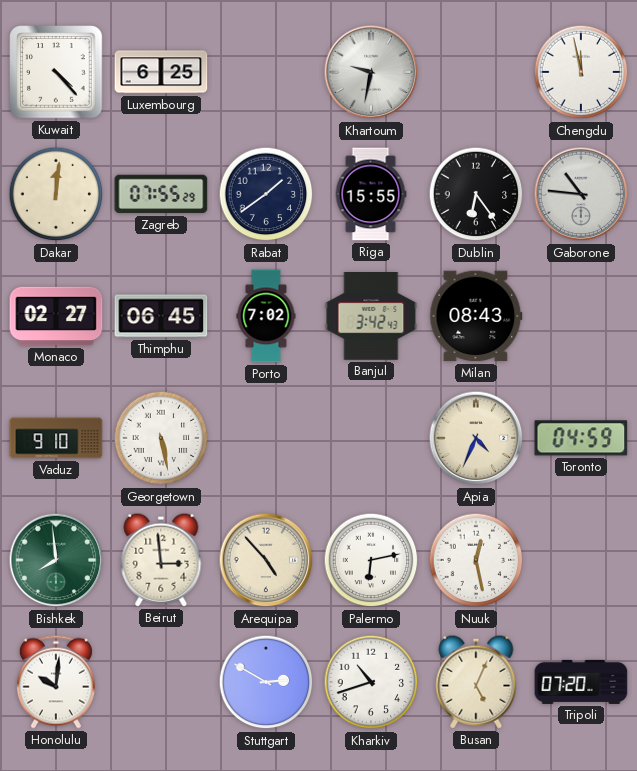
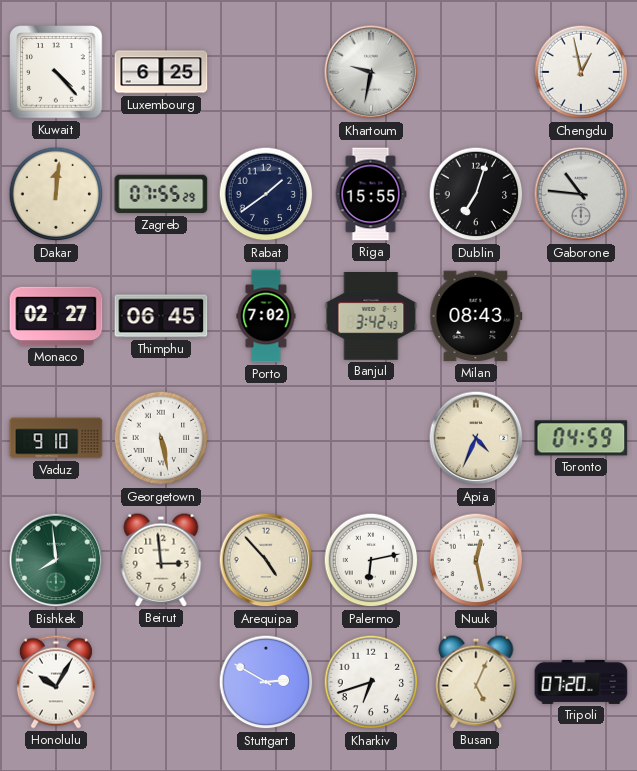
Chengdu: 11:58 -> 12:58
Dublin: 6:24 -> 7:03
Honolulu: 10:01 -> 10:05
Kharkiv: 10:42 -> 6:42
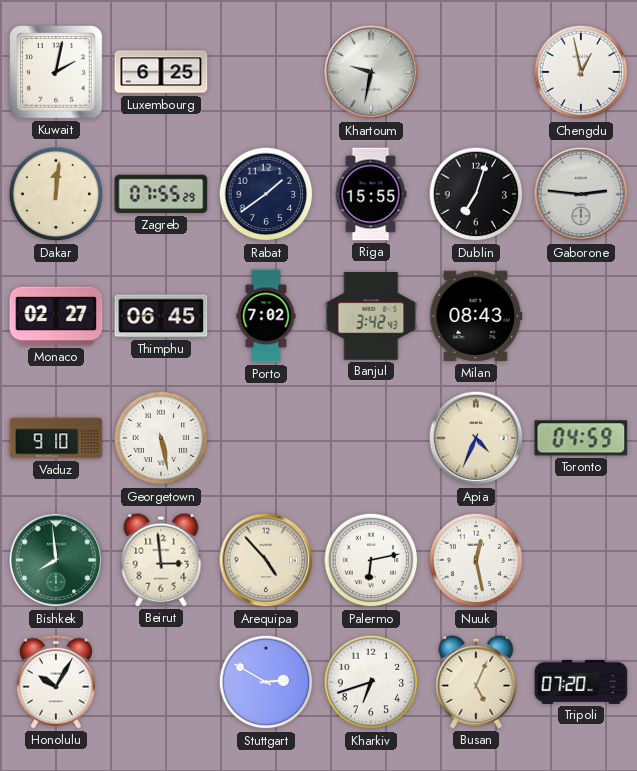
Kuwait: 4:23 -> 2:02
Gaborone: 10:46 -> 2:46
